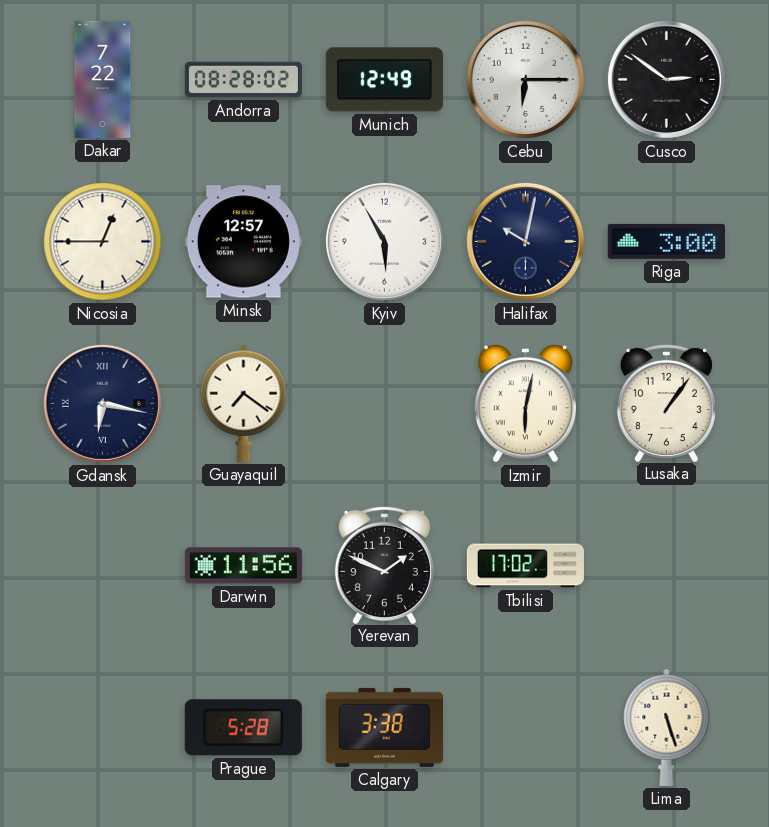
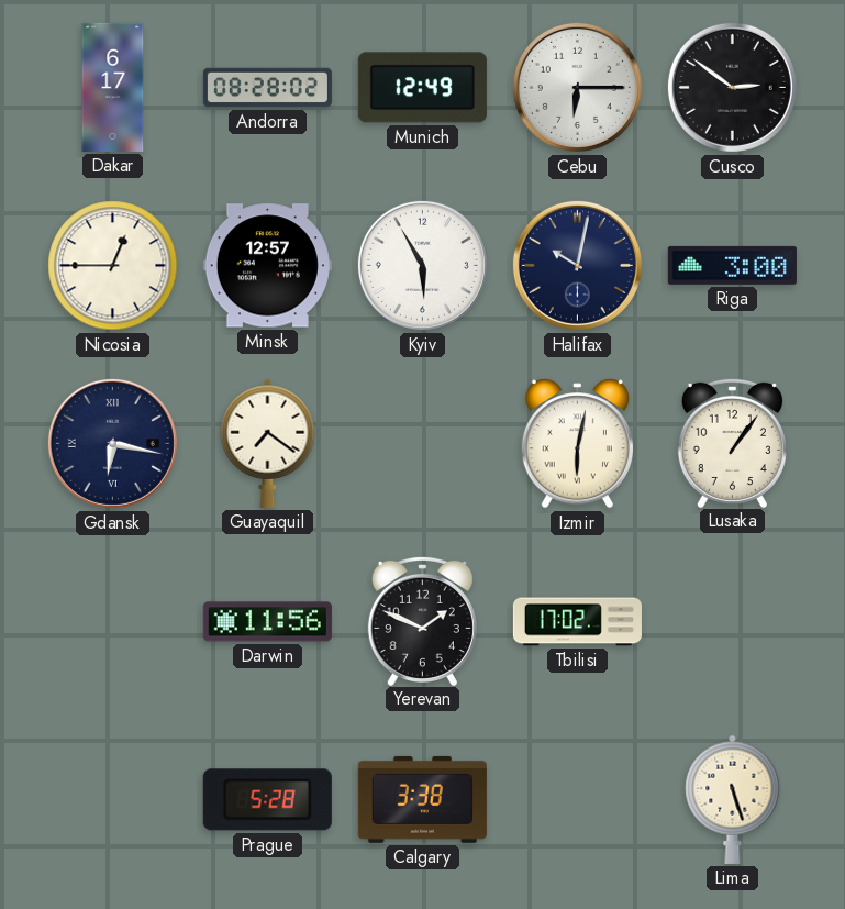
Dakar: 7:22 -> 6:17
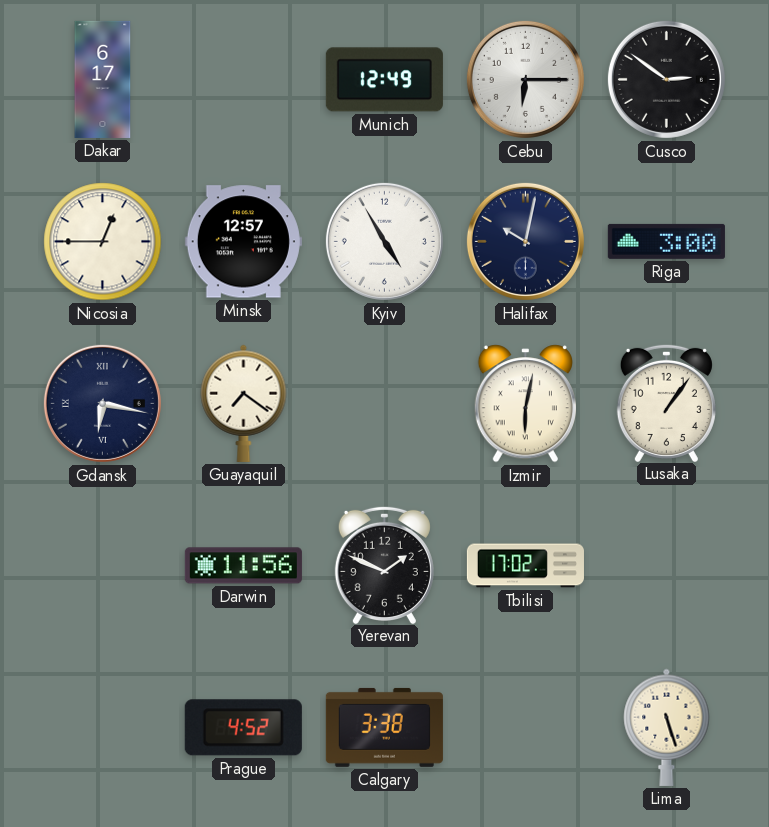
Andorra: 08:28 -> none
Kyiv: 5:55 -> 4:55
Prague: 5:28 -> 4:52
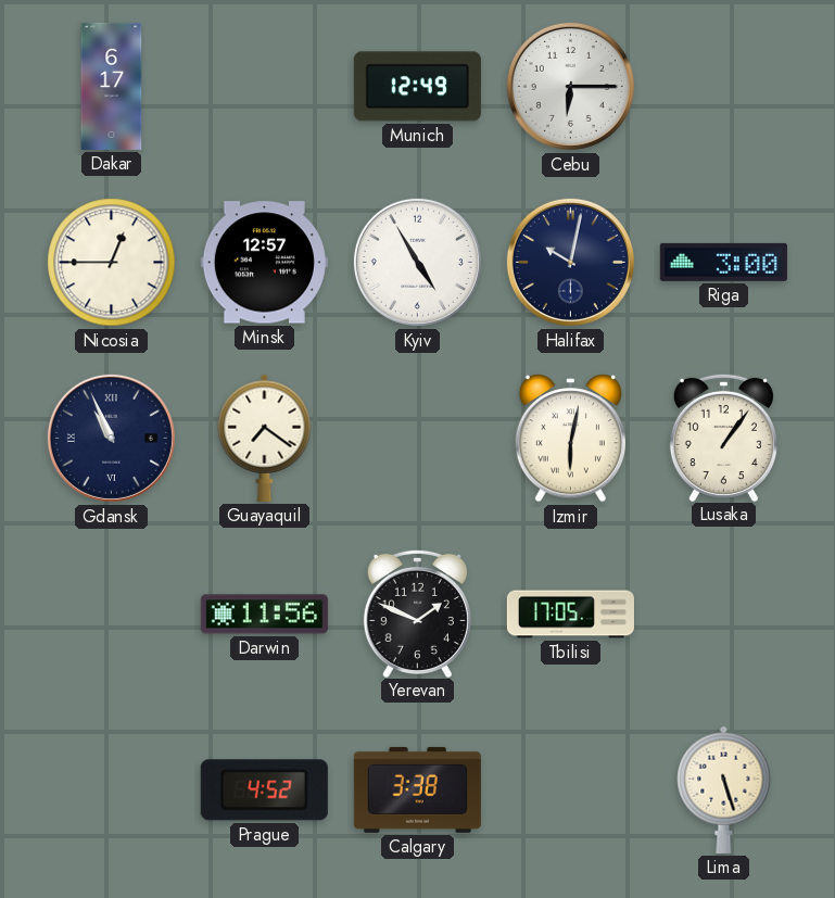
Cusco: 2:51 -> none
Gdansk: 6:17 -> 10:56
Tbilisi: 17:02 -> 17:05
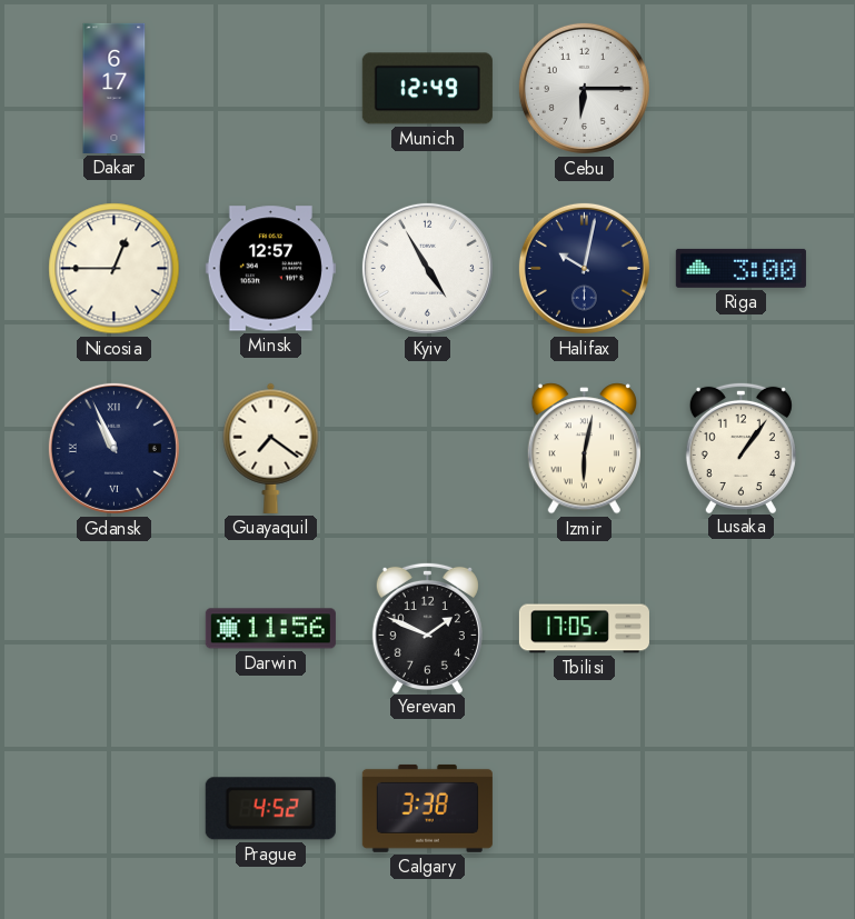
Lima: 5:27 -> none
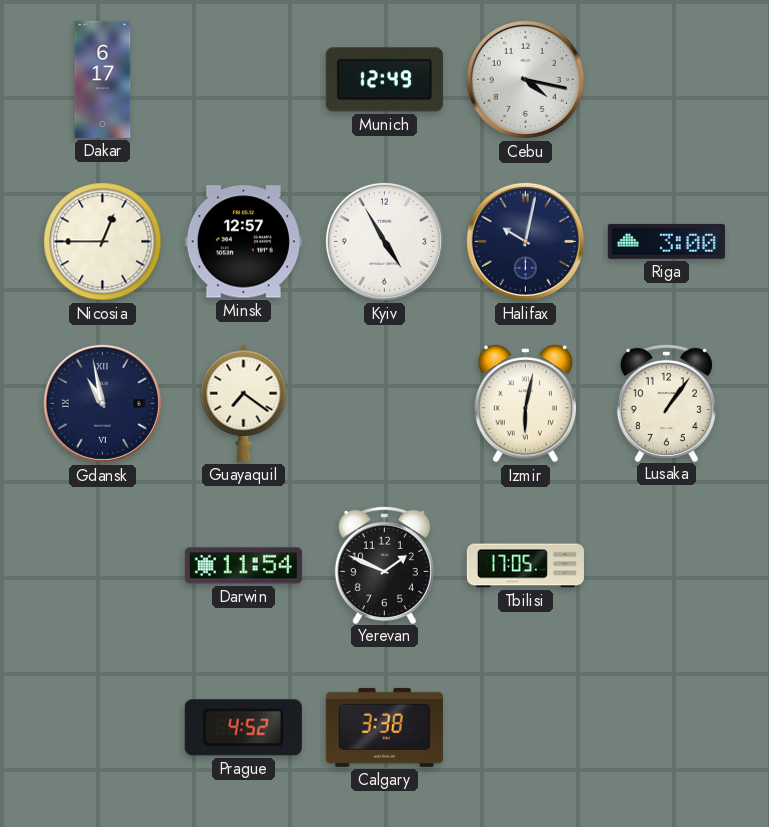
Cebu: 6:15 -> 4:17
Gdansk: 10:56 -> 10:58
Darwin: 11:56 -> 11:54
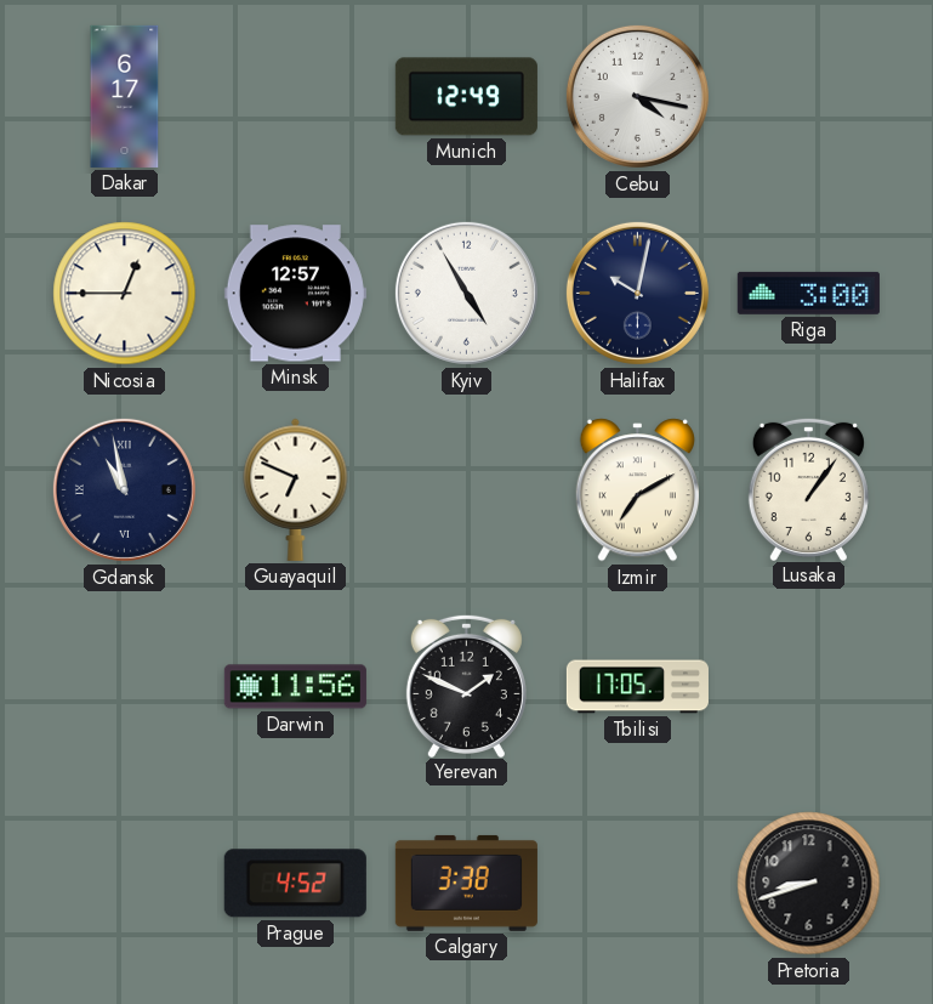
Guayaquil: 7:21 -> 6:49
Izmir: 6:02 -> 7:10
Darwin: 11:54 -> 11:56
Pretoria: none -> 8:42
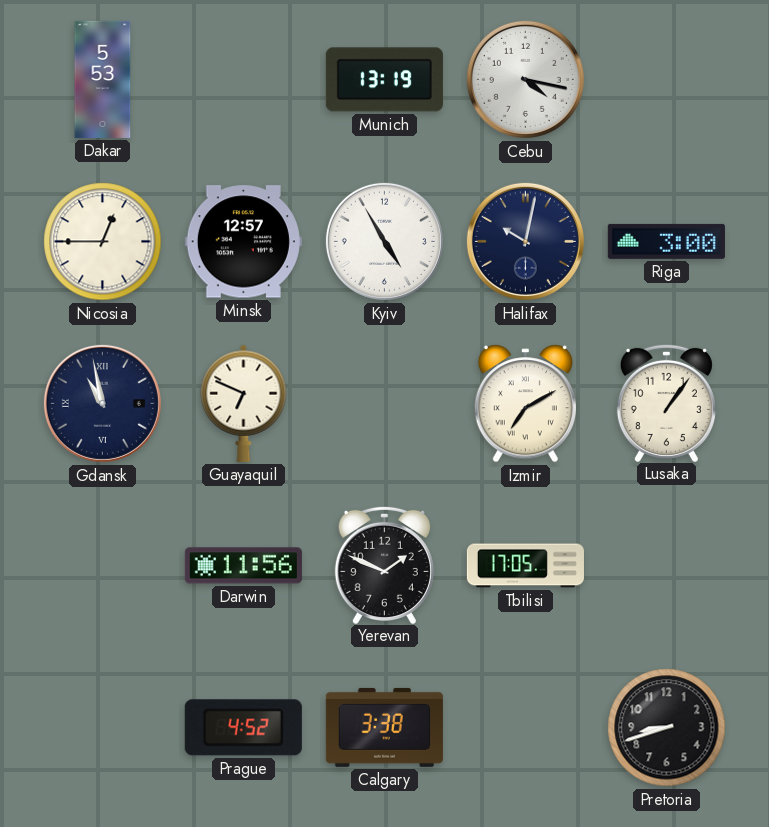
Dakar: 6:17 -> 5:53
Munich: 12:49 -> 13:19
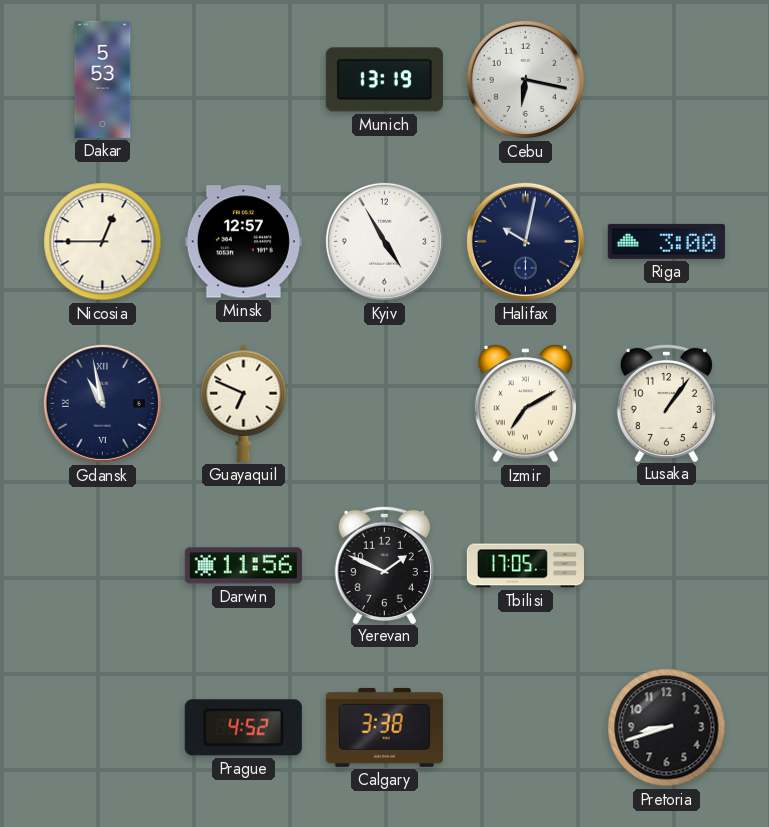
Cebu: 4:17 -> 6:17
